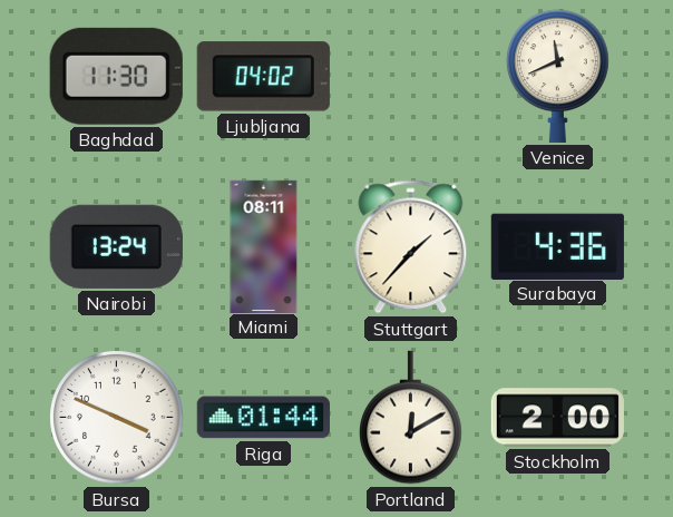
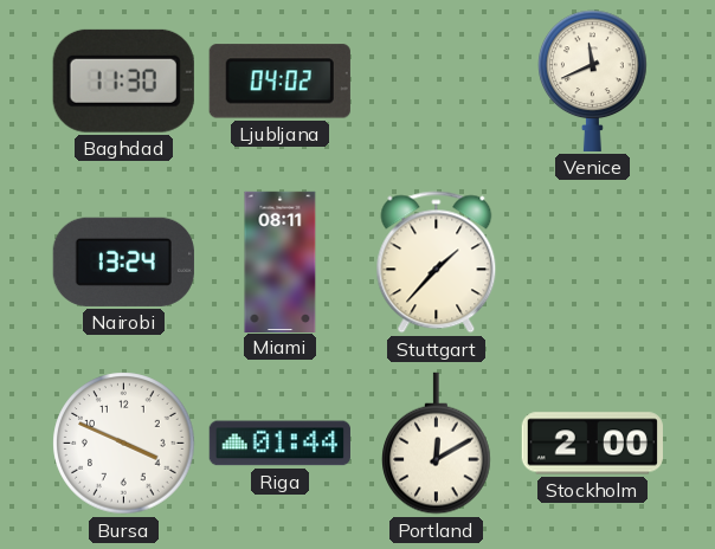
Surabaya: 4:36 -> none
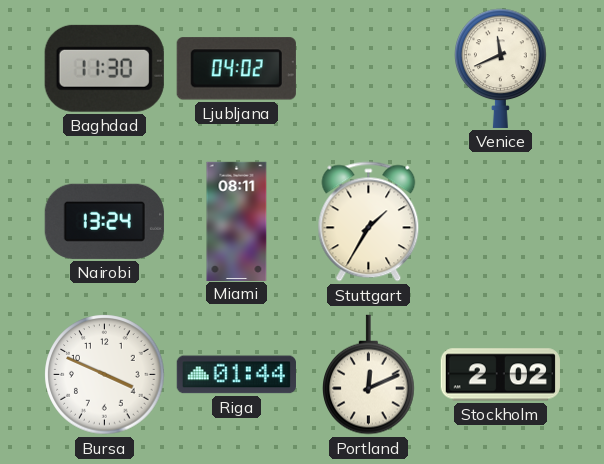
Stuttgart: 1:37 -> 1:35
Portland: 12:10 -> 12:11
Stockholm: 2:00 -> 2:02
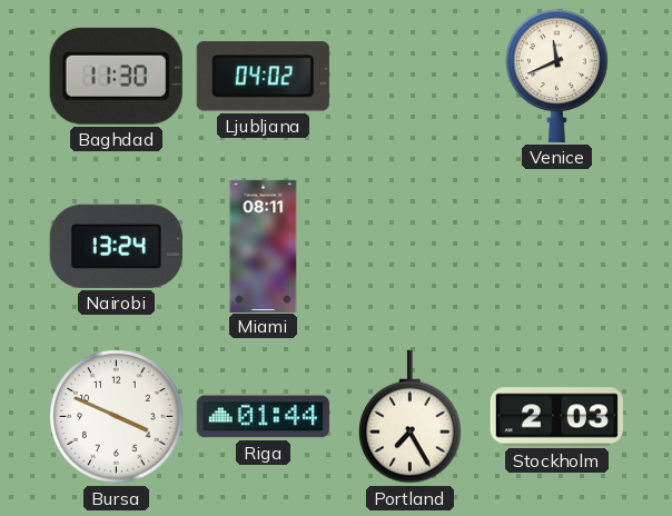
Stuttgart: 1:35 -> none
Portland: 12:11 -> 7:25
Stockholm: 2:02 -> 2:03
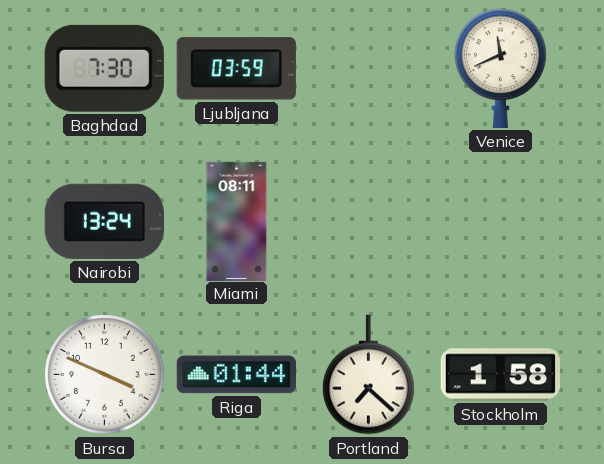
Baghdad: 11:30 -> 7:30
Ljubljana: 04:02 -> 03:59
Portland: 7:25 -> 7:22
Stockholm: 2:03 -> 1:58
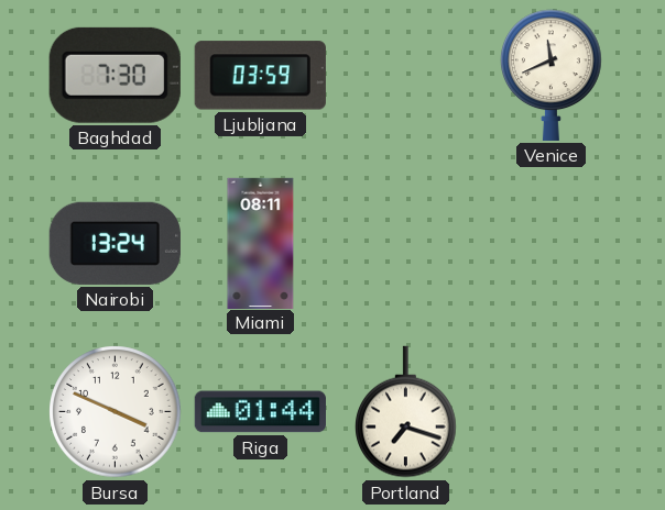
Portland: 7:22 -> 7:18
Stockholm: 1:58 -> none
